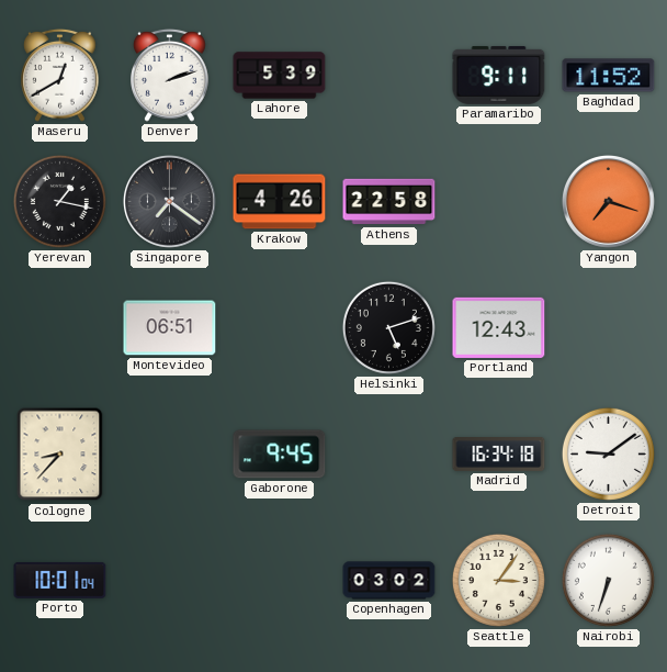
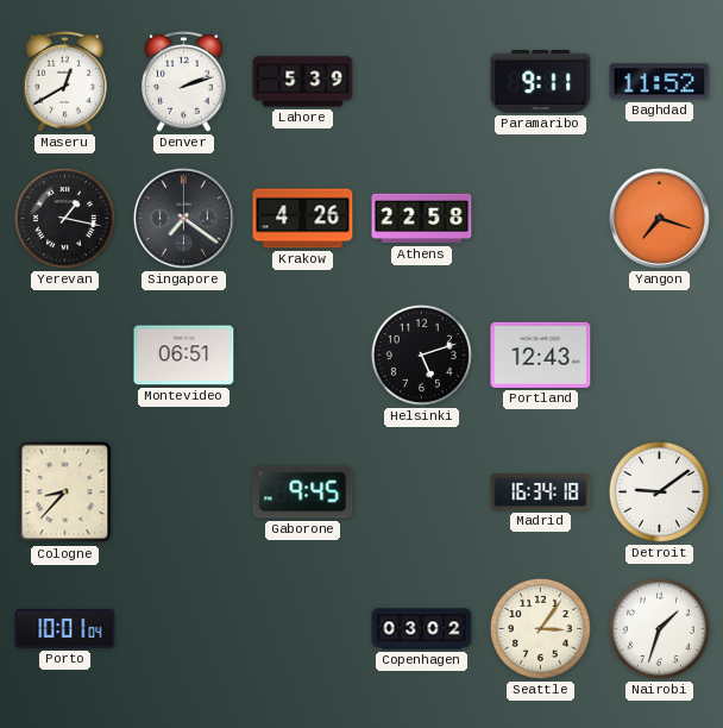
Nairobi: 6:33 -> 1:33
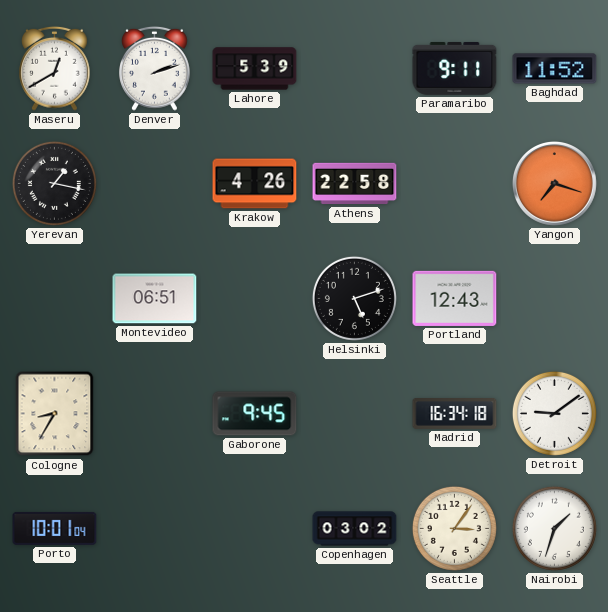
Singapore: 7:21 -> none
Cologne: 8:37 -> 8:35
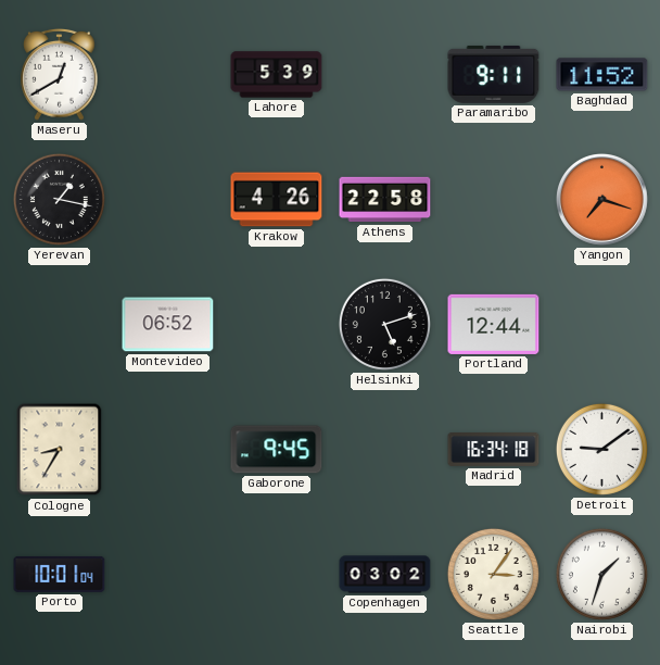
Denver: 2:12 -> none
Montevideo: 06:51 -> 06:52
Portland: 12:43 -> 12:44
